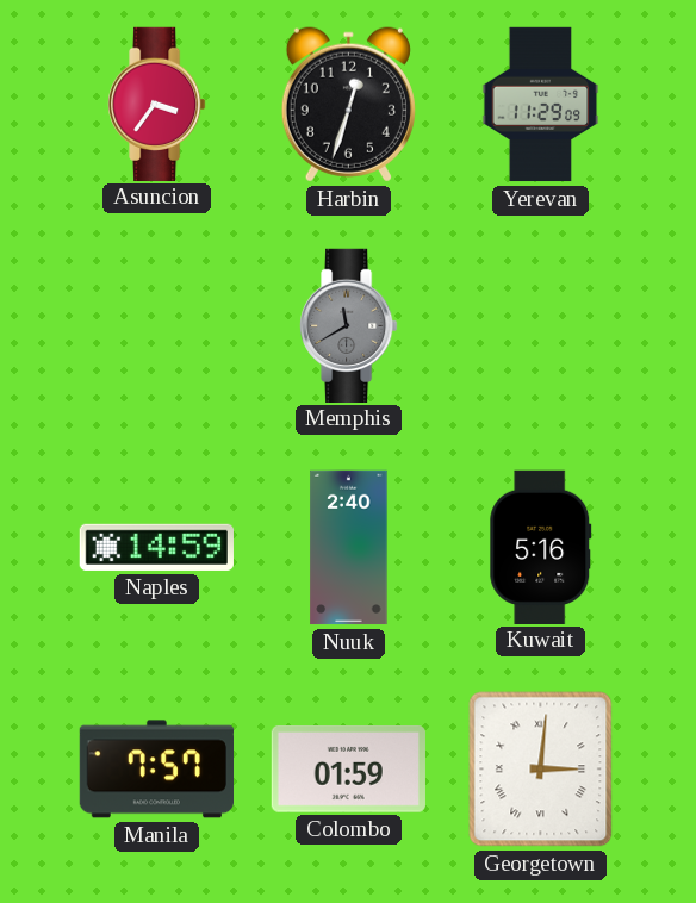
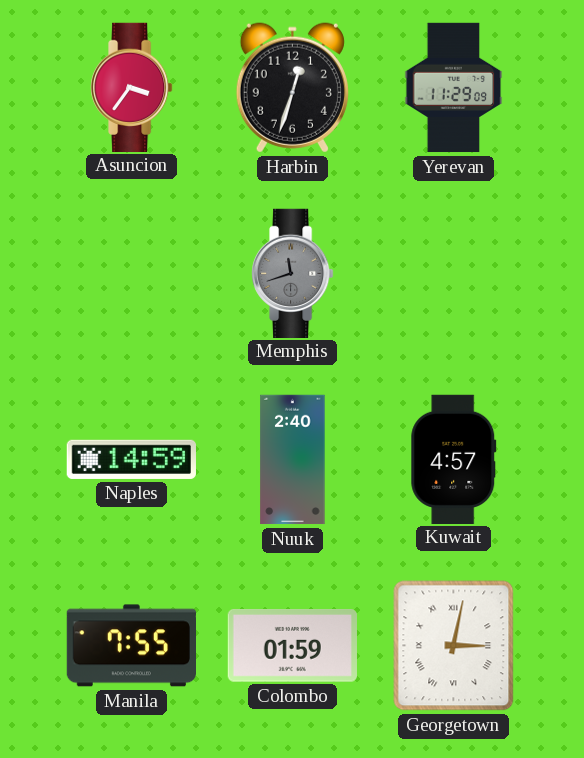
Memphis: 11:40 -> 11:42
Kuwait: 5:16 -> 4:57
Manila: 7:57 -> 7:55
Georgetown: 3:01 -> 3:02
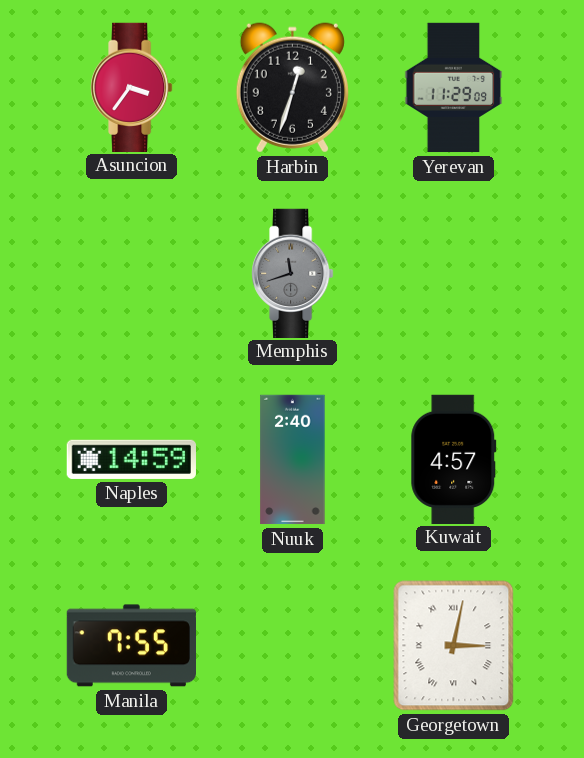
Colombo: 01:59 -> none
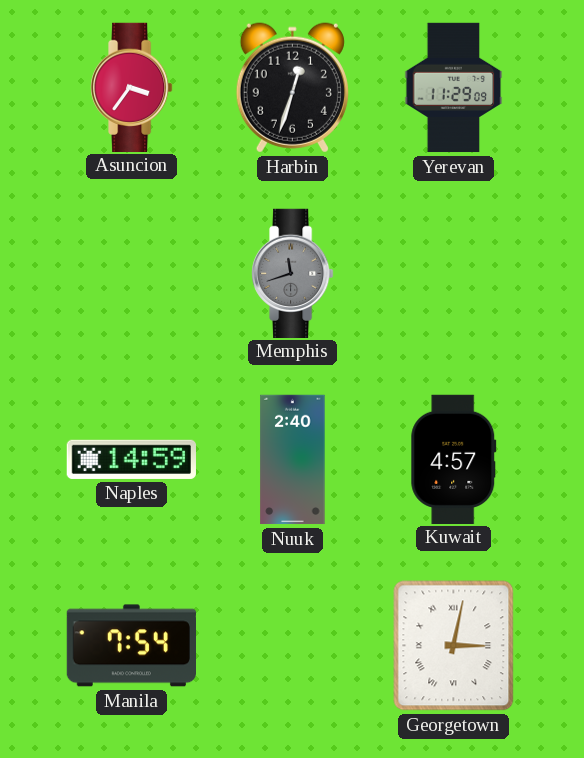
Manila: 7:55 -> 7:54
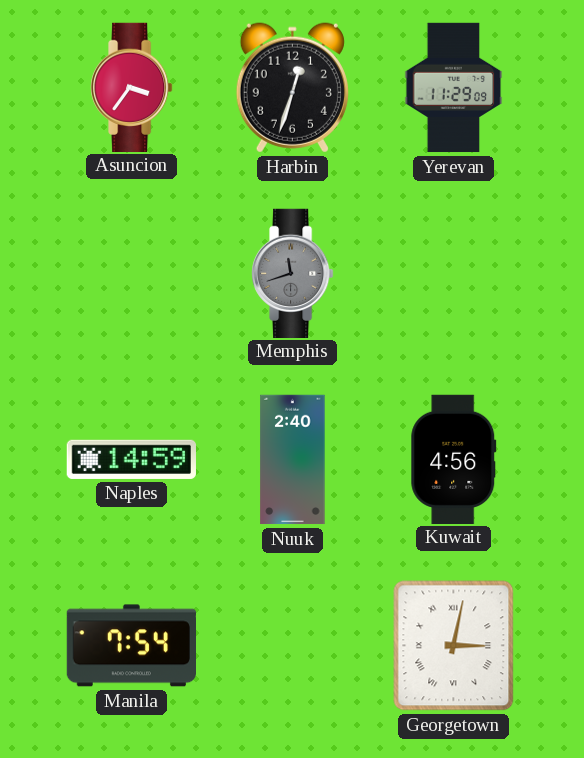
Kuwait: 4:57 -> 4:56
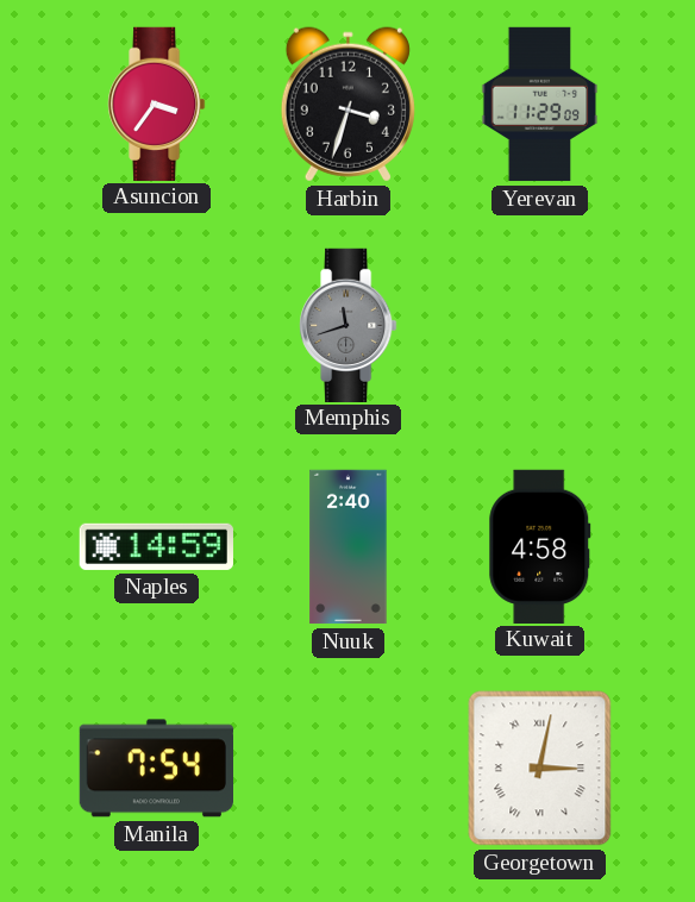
Harbin: 12:33 -> 3:33
Kuwait: 4:56 -> 4:58
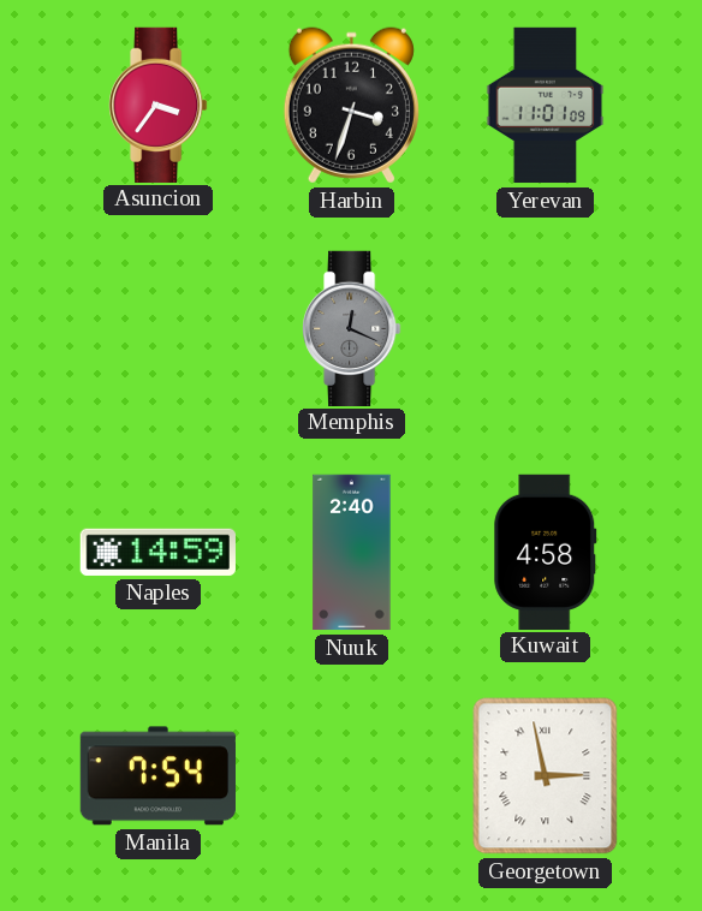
Yerevan: 11:29 -> 11:01
Memphis: 11:42 -> 12:19
Georgetown: 3:02 -> 2:58
